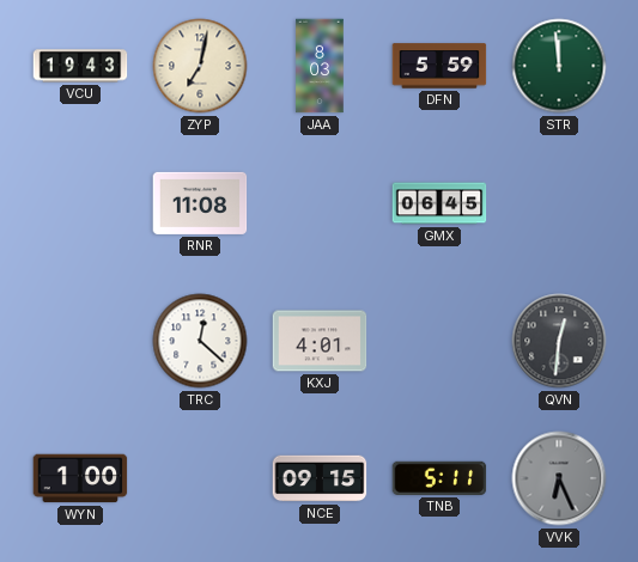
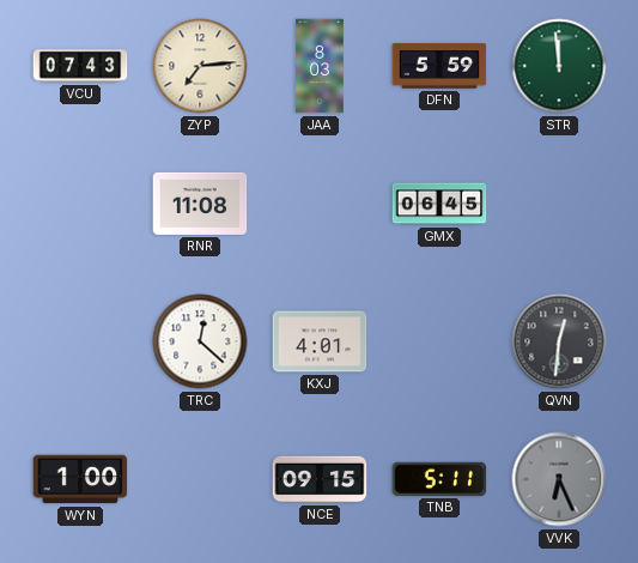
VCU: 19:43 -> 07:43
ZYP: 7:02 -> 7:14
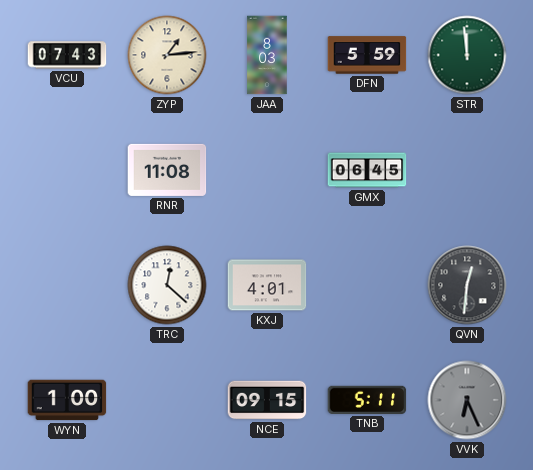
ZYP: 7:14 -> 1:14
